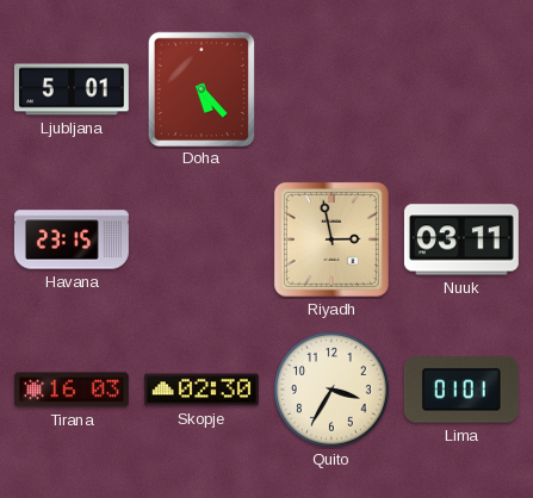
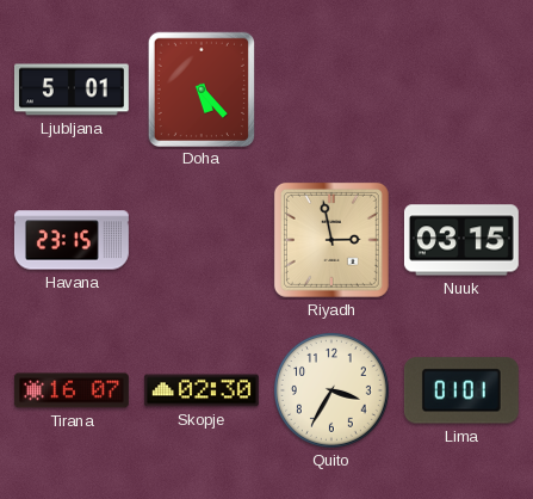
Nuuk: 03:11 -> 03:15
Tirana: 16:03 -> 16:07
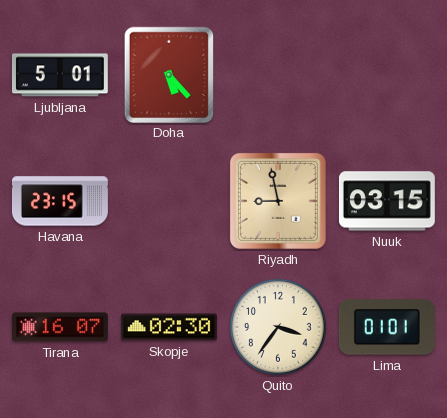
Riyadh: 2:58 -> 8:58
Quito: 3:35 -> 3:36
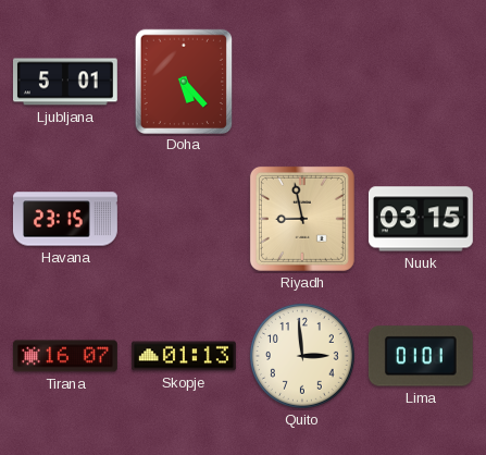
Skopje: 02:30 -> 01:13
Quito: 3:36 -> 2:59
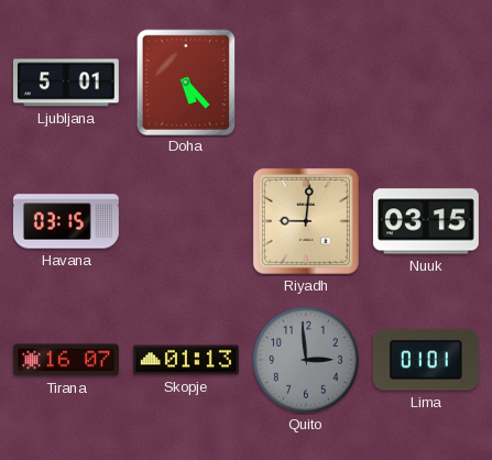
Havana: 23:15 -> 03:15
Riyadh: 8:58 -> 9:01
Quito dial: cream -> grey
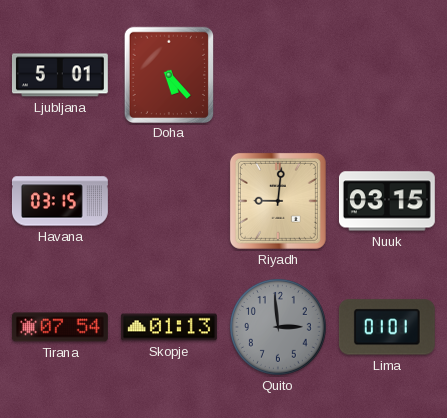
Tirana: 16:07 -> 07:54
